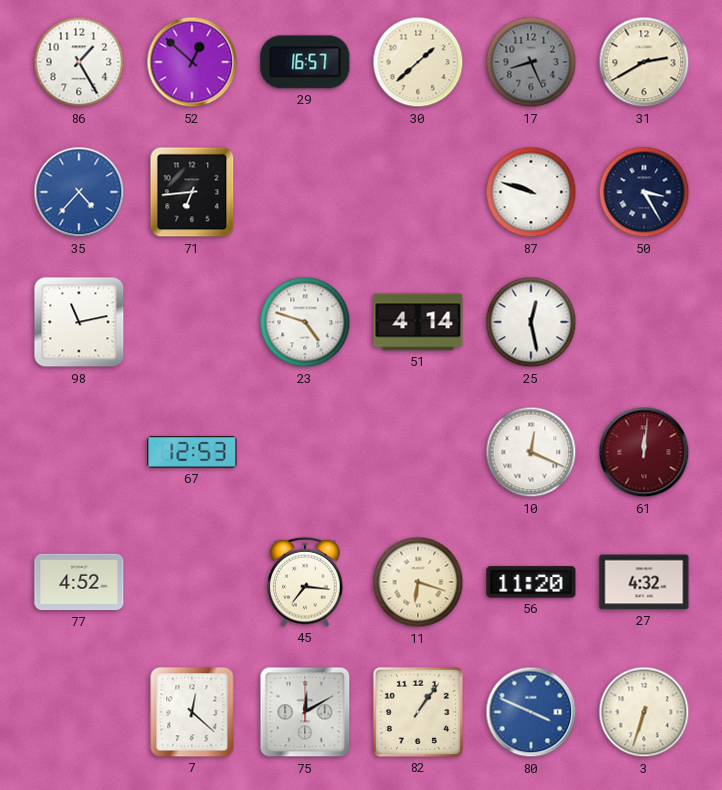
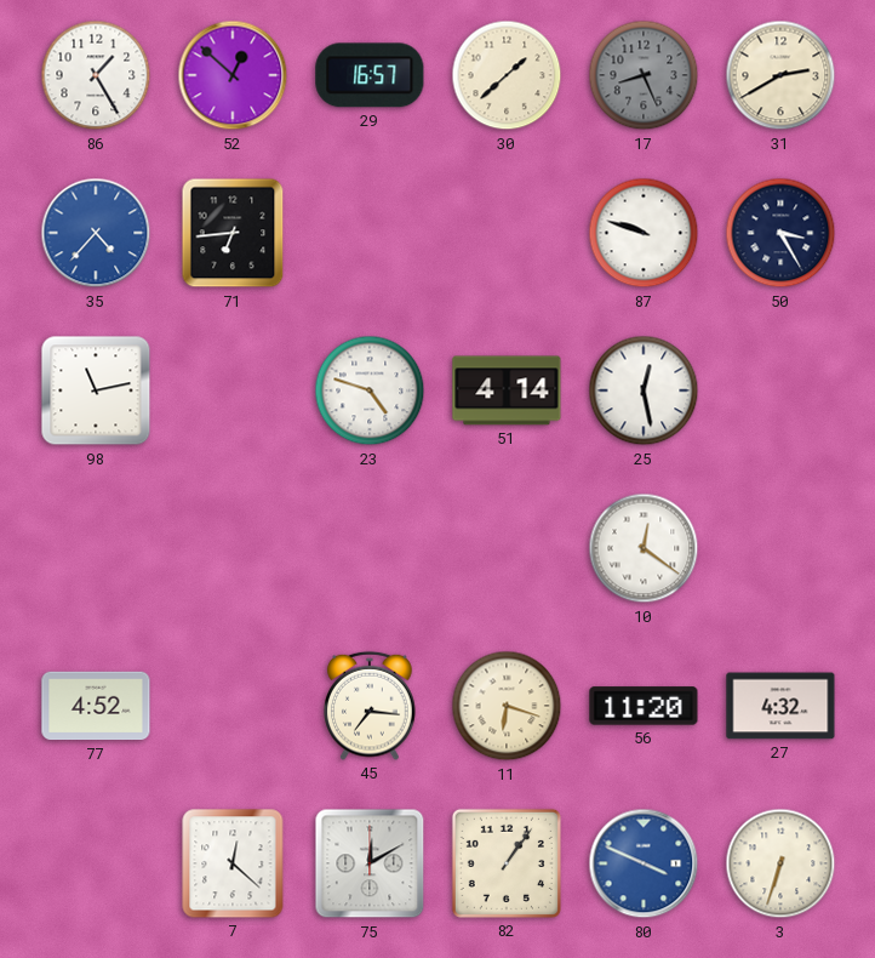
67: 12:53 -> none
10: 12:19 -> 12:21
61: 12:01 -> none
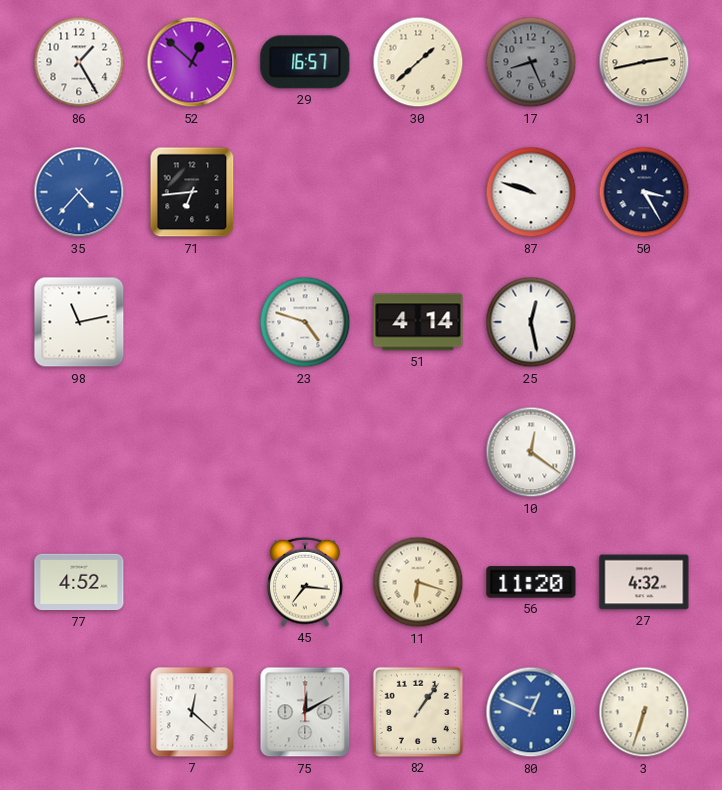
31: 2:40 -> 2:43
80: 3:49 -> 12:49
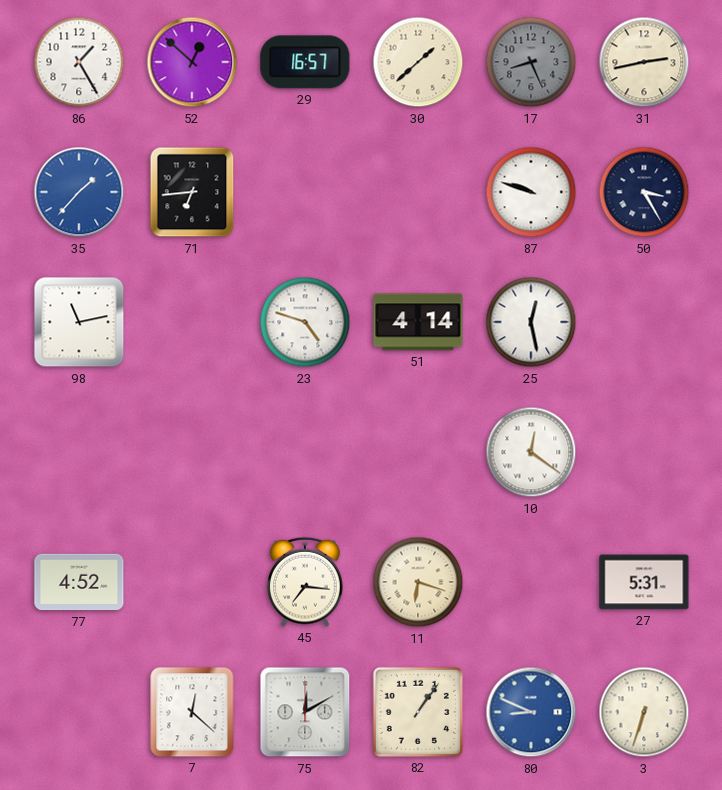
35: 4:37 -> 1:37
56: 11:20 -> none
27: 4:32 -> 5:31
80: 12:49 -> 8:49
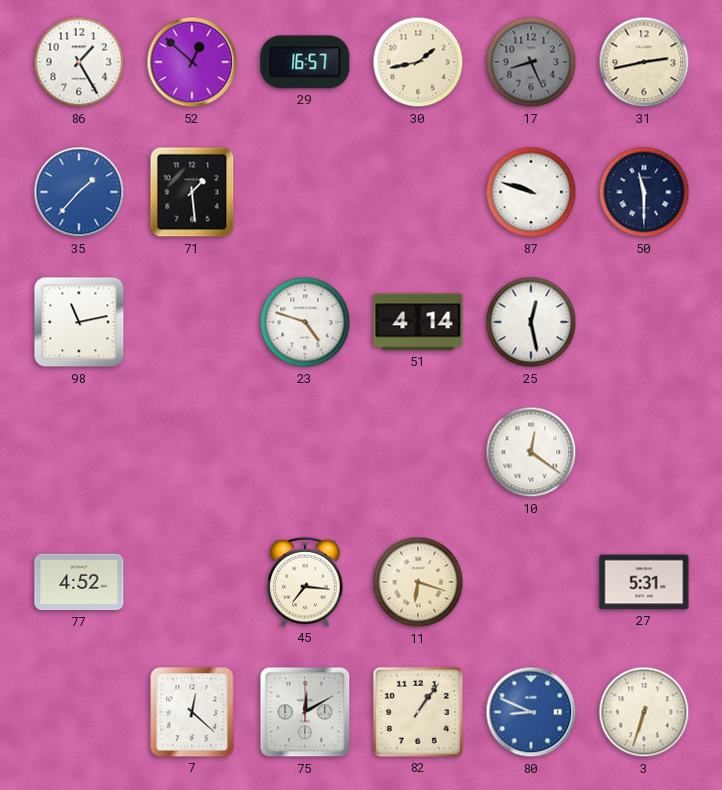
30: 1:38 -> 1:43
71: 6:44 -> 1:29
50: 3:25 -> 11:30
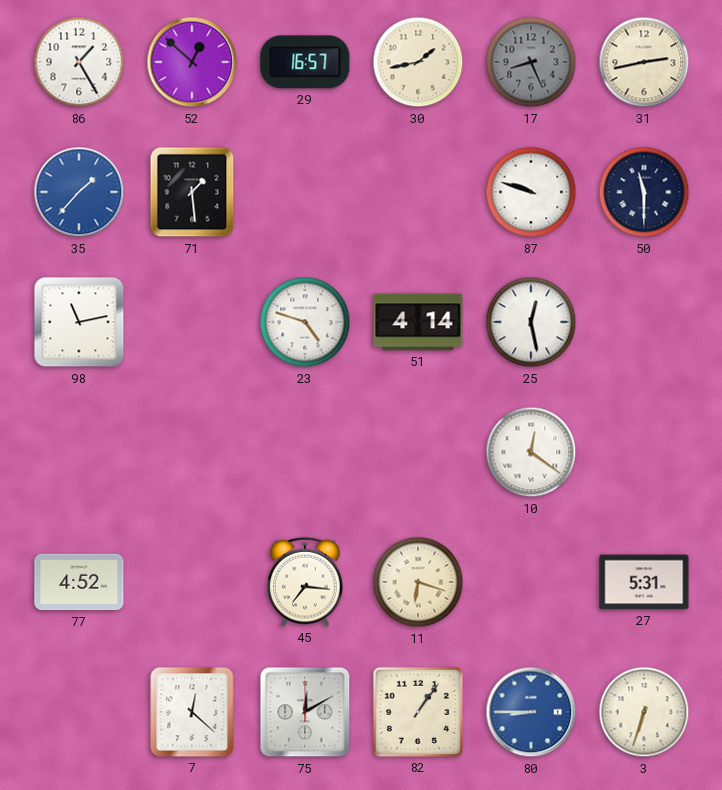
80: 8:49 -> 8:45
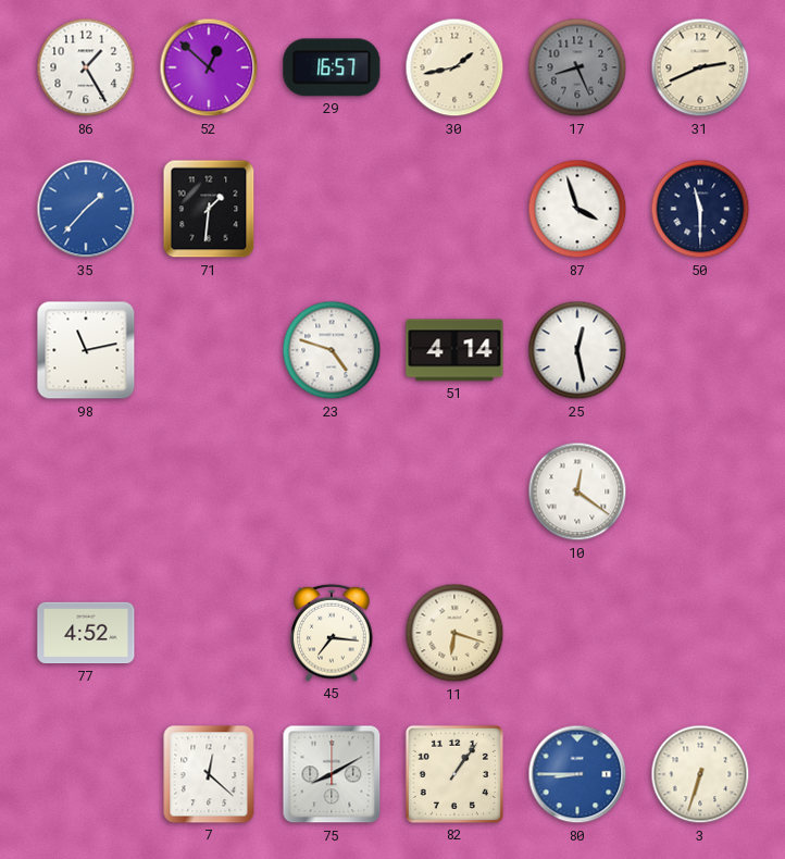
31: 2:43 -> 2:41
71: 1:29 -> 1:31
87: 9:48 -> 3:57
27: 5:31 -> none
75: 12:10 -> 8:10
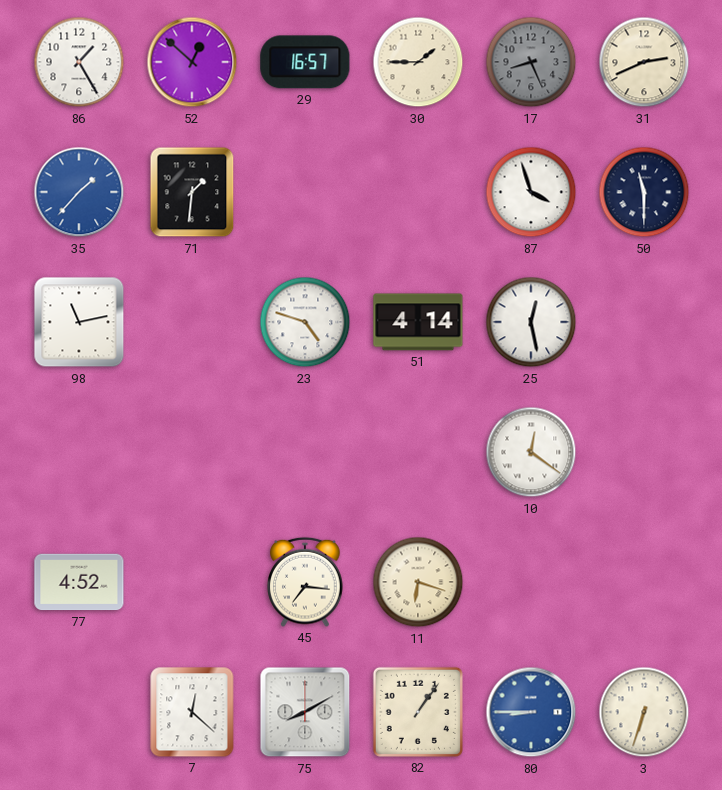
30: 1:43 -> 1:45
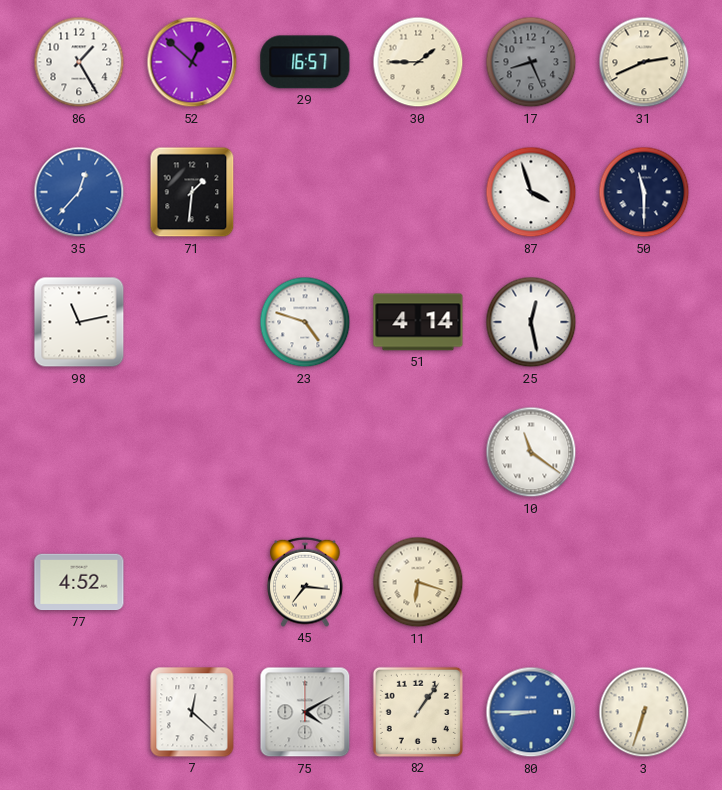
35: 1:37 -> 12:37
10: 12:21 -> 11:21
75: 8:10 -> 4:10
